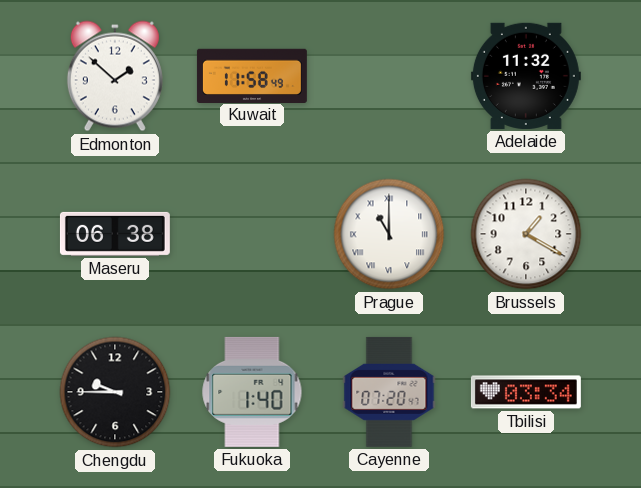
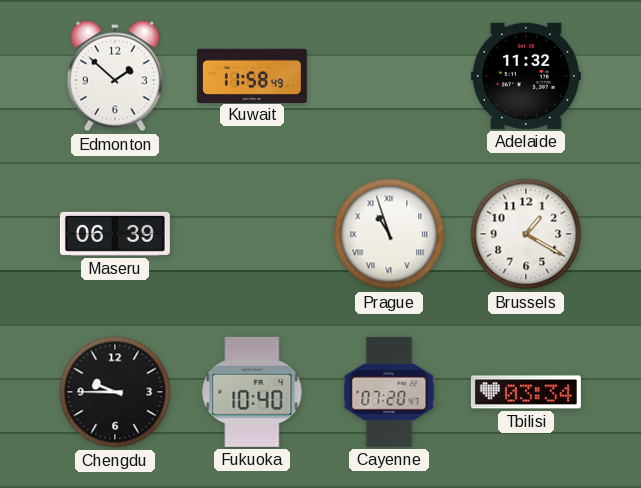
Maseru: 06:38 -> 06:39
Prague: 11:00 -> 10:57
Fukuoka: 1:40 -> 10:40
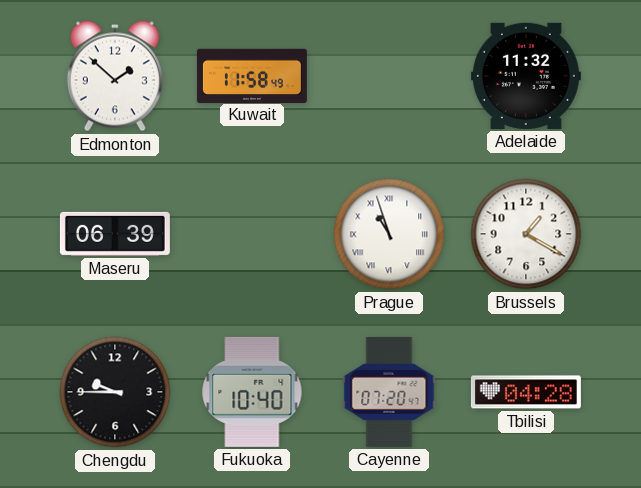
Tbilisi: 03:34 -> 04:28
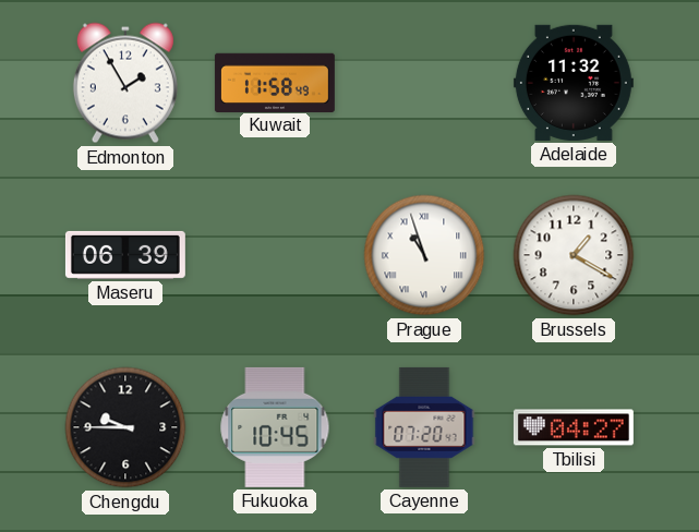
Edmonton: 1:52 -> 1:55
Fukuoka: 10:40 -> 10:45
Tbilisi: 04:28 -> 04:27
